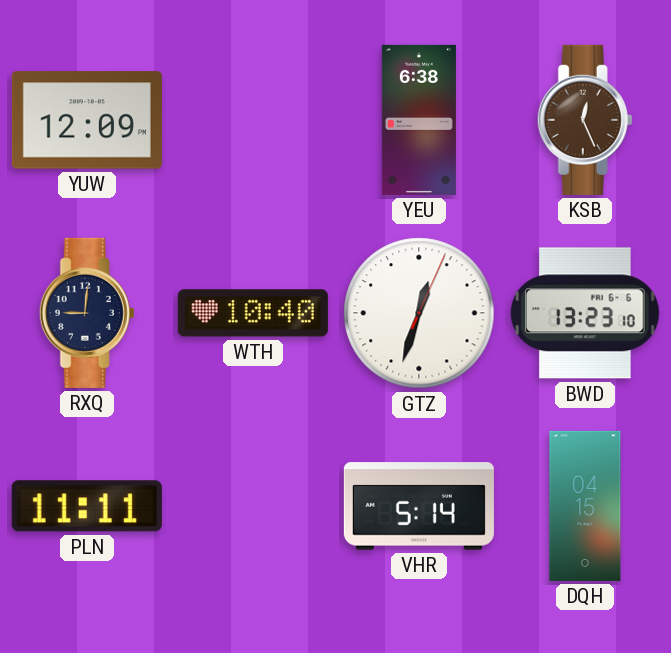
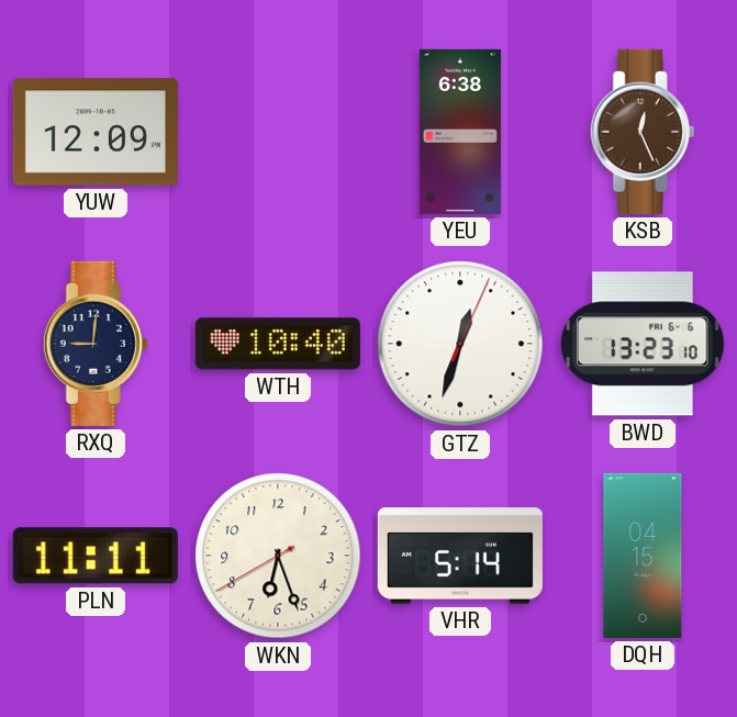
WKN: none -> 6:26
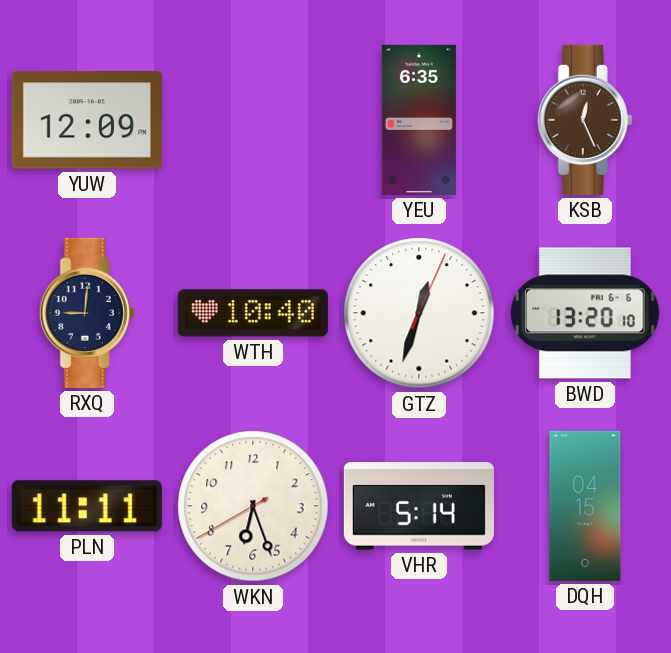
YEU: 6:38 -> 6:35
BWD: 13:23 -> 13:20
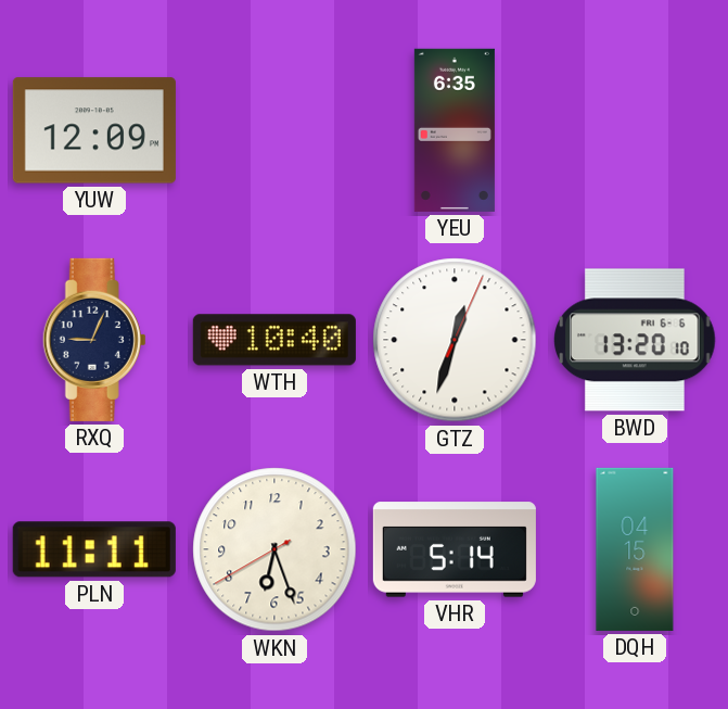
KSB: 12:26 -> none
RXQ: 9:01 -> 9:04
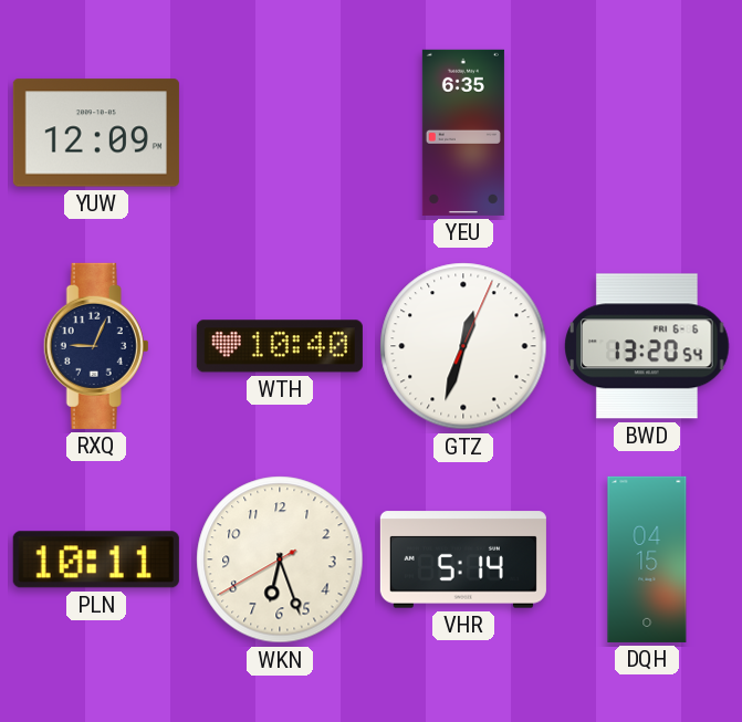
BWD: 13:20:10 -> 13:20:54
PLN: 11:11 -> 10:11
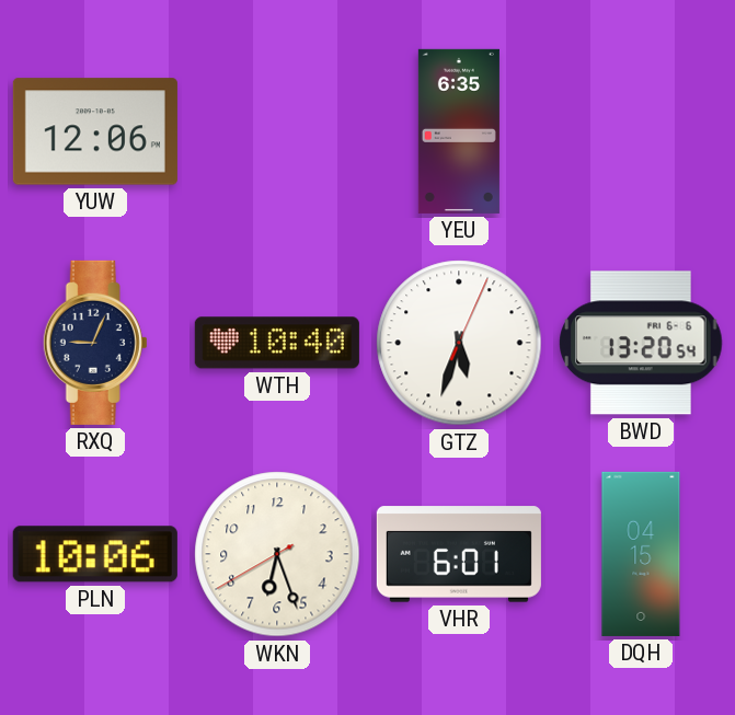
YUW: 12:09 -> 12:06
GTZ: 12:33 -> 5:33
PLN: 10:11 -> 10:06
VHR: 5:14 -> 6:01
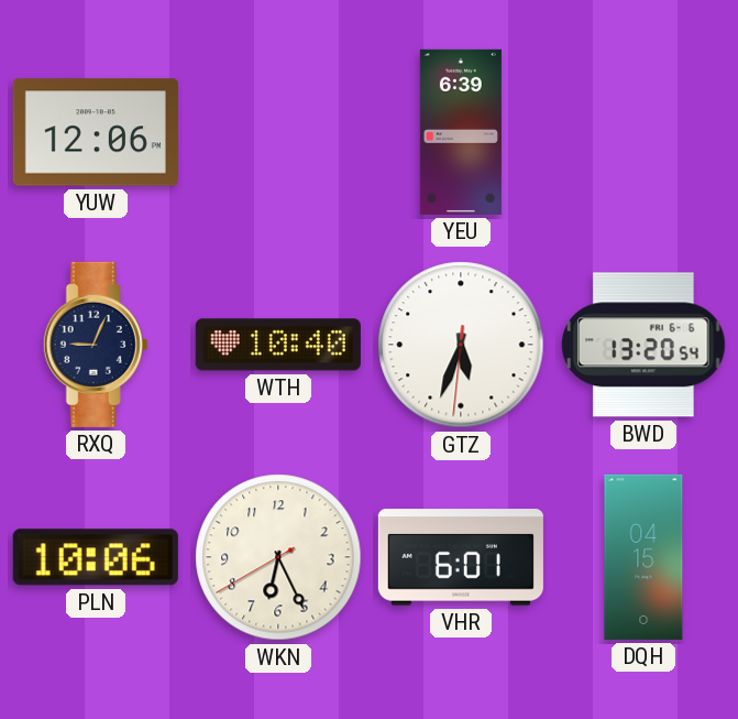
YEU: 6:35 -> 6:39
GTZ: 5:33:04 -> 5:33:31
WKN: 6:26 -> 6:25
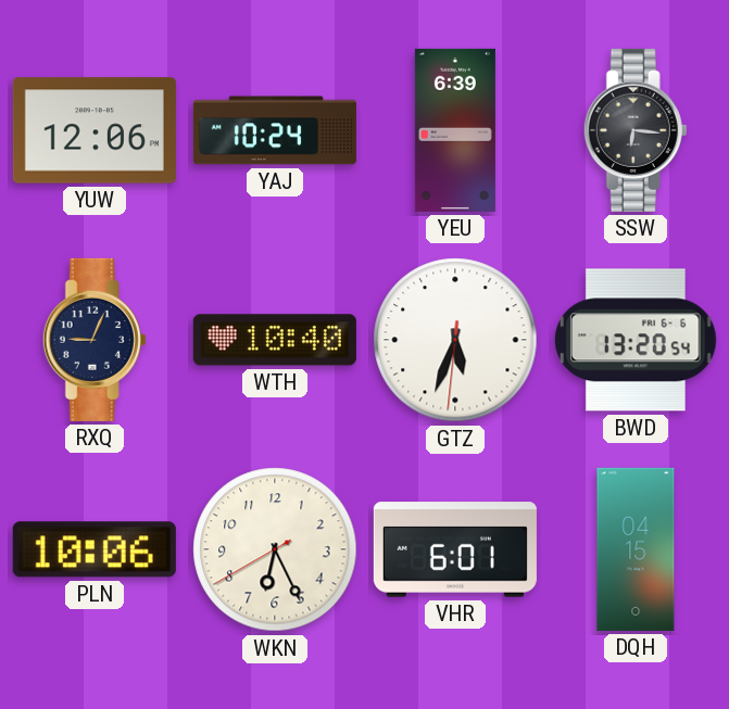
YAJ: none -> 10:24
SSW: none -> 6:16
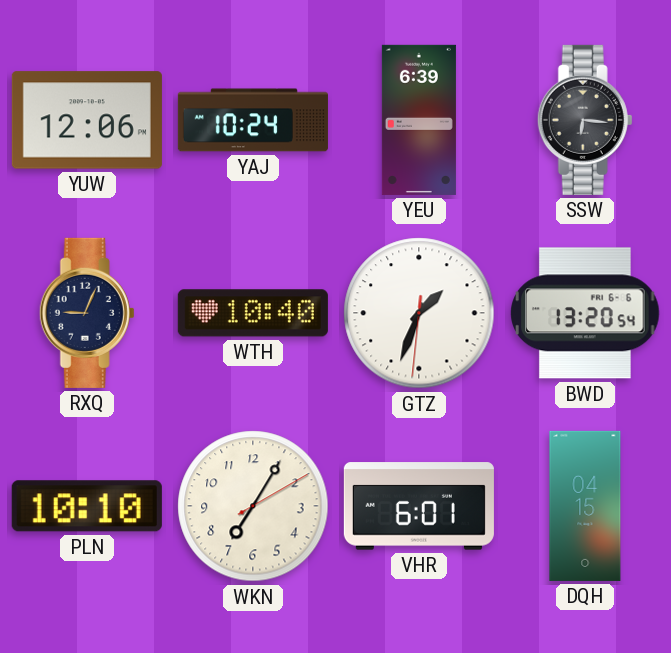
GTZ: 5:33 -> 1:33
PLN: 10:06 -> 10:10
WKN: 6:25 -> 7:05
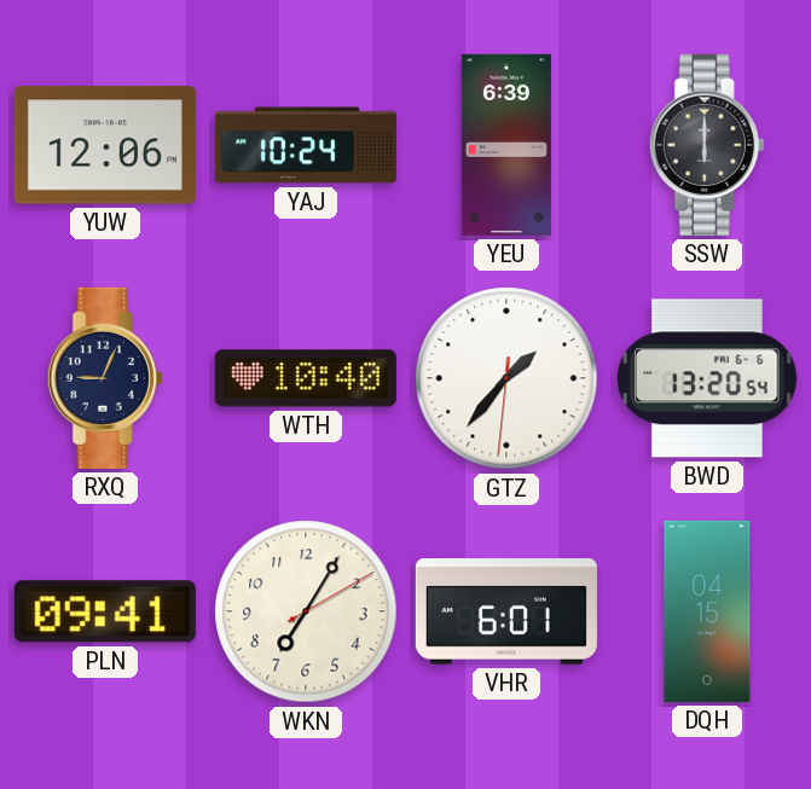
SSW: 6:16 -> 6:00
GTZ: 1:33 -> 1:36
PLN: 10:10 -> 09:41
